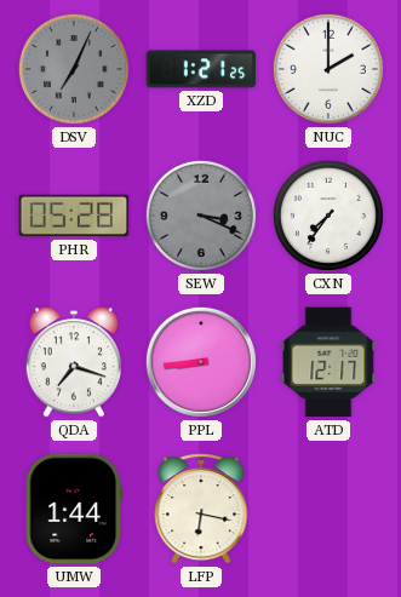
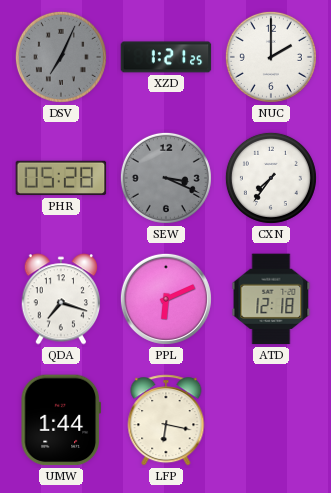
PPL: 8:44 -> 6:11
ATD: 12:17 -> 12:18
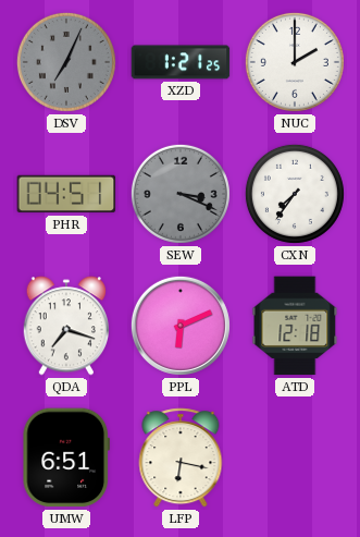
PHR: 05:28 -> 04:51
UMW: 1:44 -> 6:51
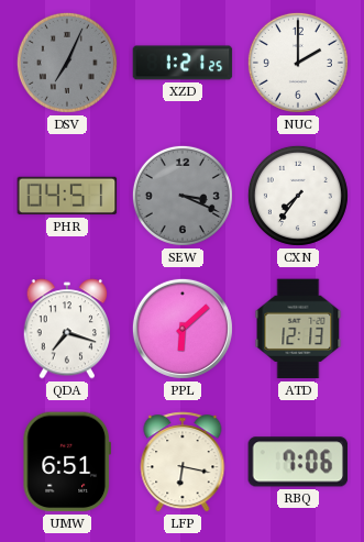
PPL: 6:11 -> 6:08
ATD: 12:18 -> 12:13
RBQ: none -> 7:06
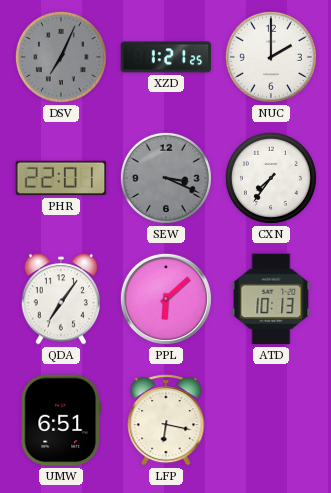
PHR: 04:51 -> 22:01
QDA: 7:18 -> 7:06
ATD: 12:13 -> 10:13
RBQ: 7:06 -> none
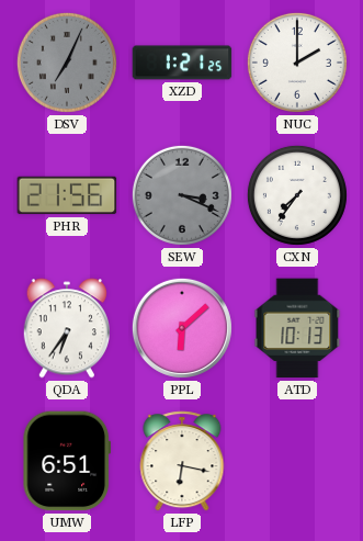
PHR: 22:01 -> 21:56
QDA: 7:06 -> 6:36
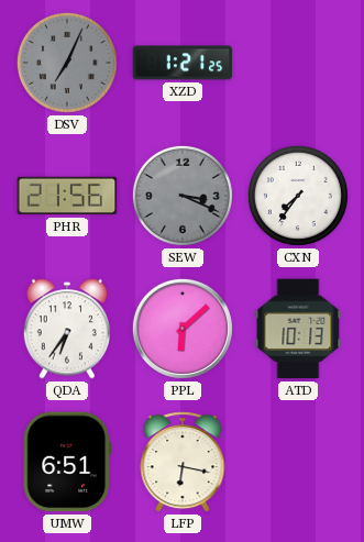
NUC: 2:00 -> none
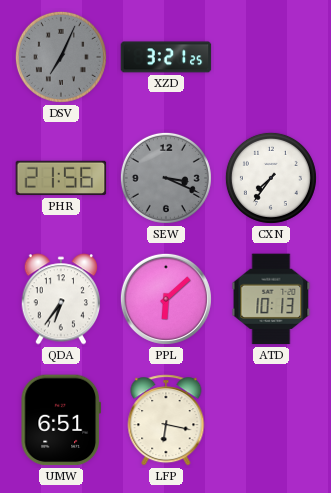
XZD: 1:21 -> 3:21
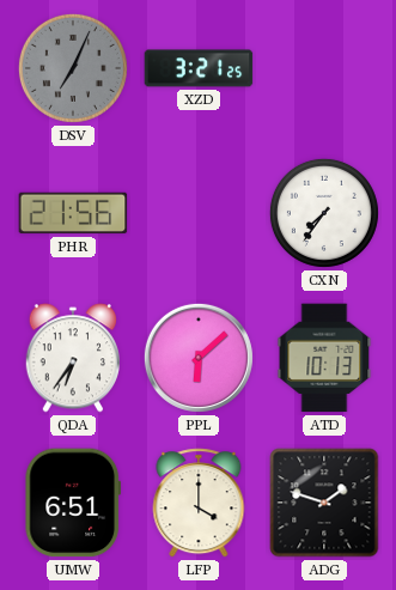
SEW: 3:19 -> none
LFP: 6:17 -> 4:00
ADG: none -> 1:48
